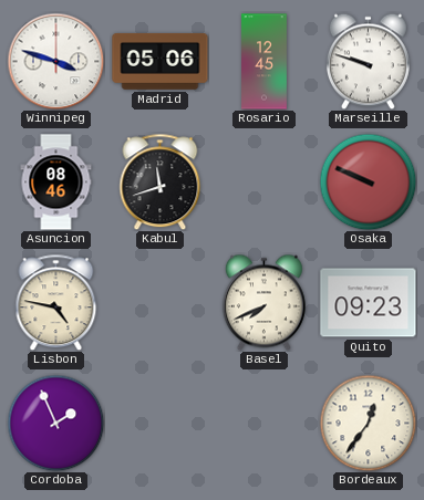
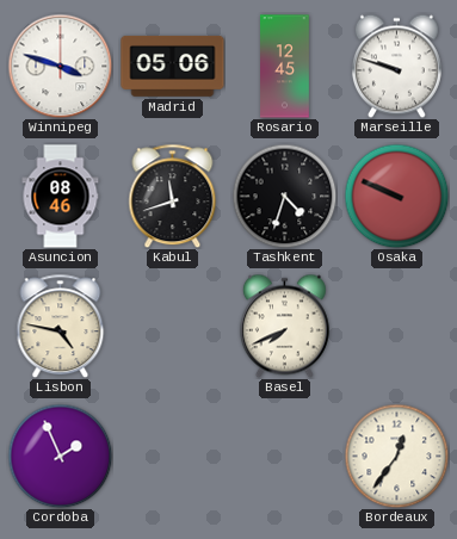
Tashkent: none -> 4:33
Quito: 09:23 -> none
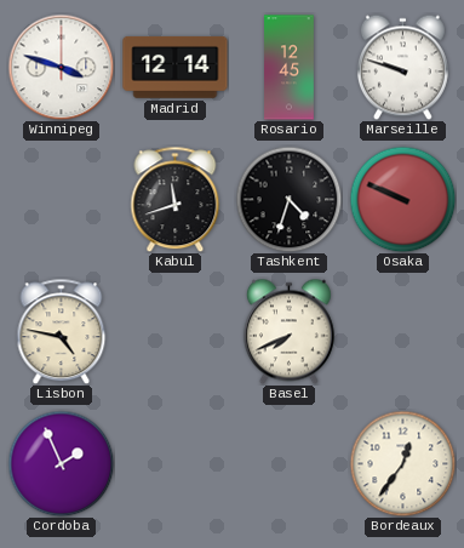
Madrid: 05:06 -> 12:14
Asuncion: 08:46 -> none
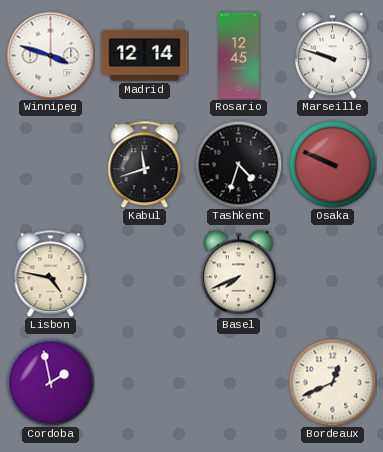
Cordoba: 1:56 -> 1:58
Bordeaux: 12:36 -> 12:41
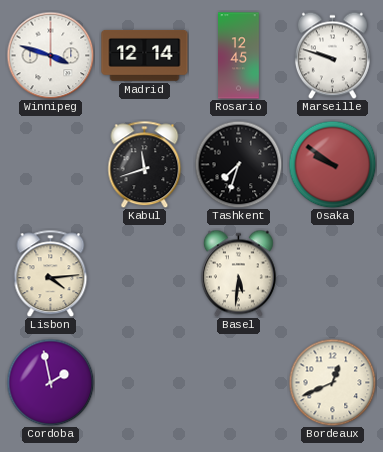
Tashkent: 4:33 -> 7:33
Osaka: 9:49 -> 9:51
Lisbon: 4:47 -> 4:14
Basel: 7:41 -> 5:31
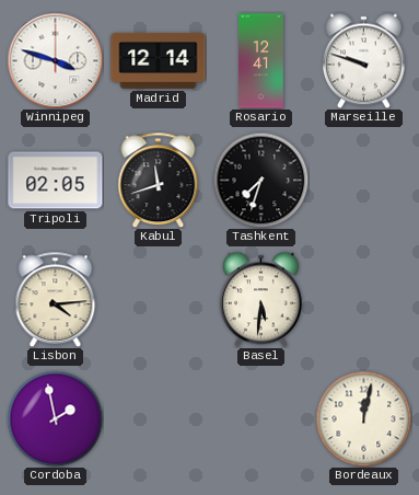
Rosario: 12:45 -> 12:41
Tripoli: none -> 02:05
Osaka: 9:51 -> none
Bordeaux: 12:41 -> 12:02
